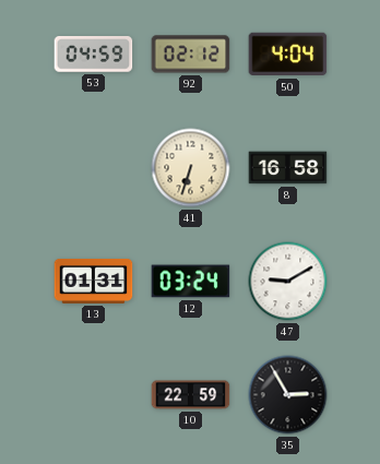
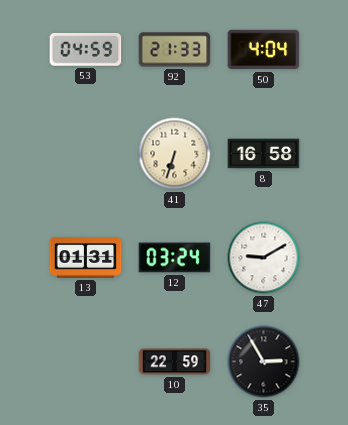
92: 02:12 -> 21:33
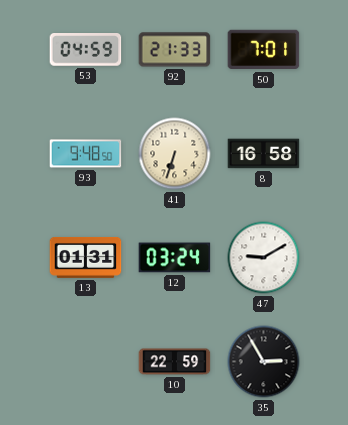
50: 4:04 -> 7:01
93: none -> 9:48
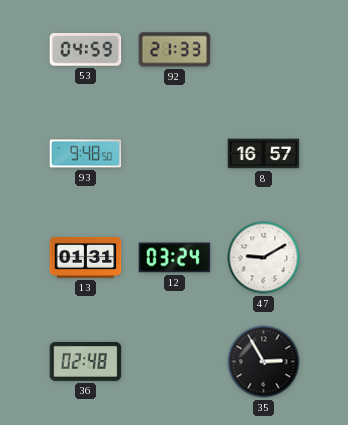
50: 7:01 -> none
41: 6:33 -> none
8: 16:58 -> 16:57
36: none -> 02:48
10: 22:59 -> none
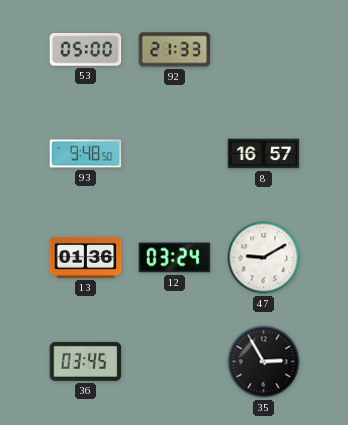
53: 04:59 -> 05:00
13: 01:31 -> 01:36
36: 02:48 -> 03:45
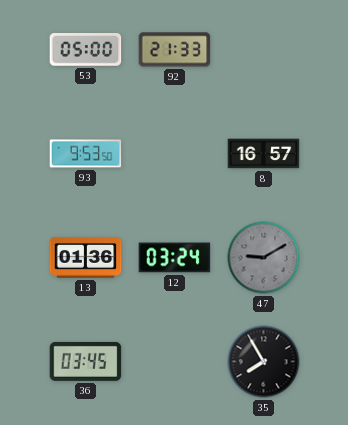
93: 9:48 -> 9:53
47 dial: white -> grey
35: 2:55 -> 7:55
